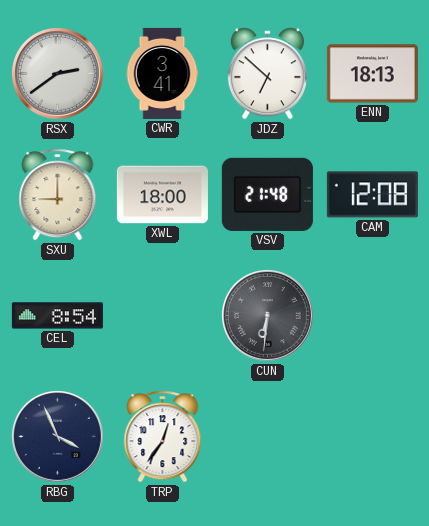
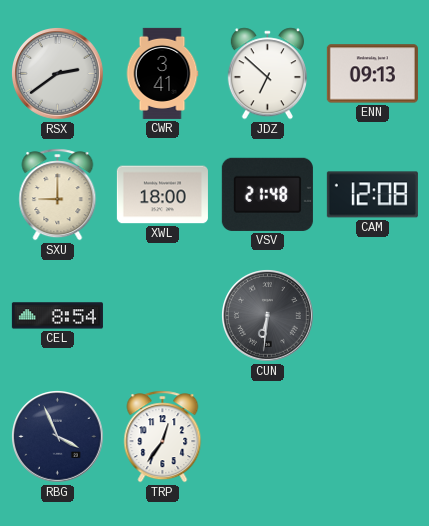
ENN: 18:13 -> 09:13
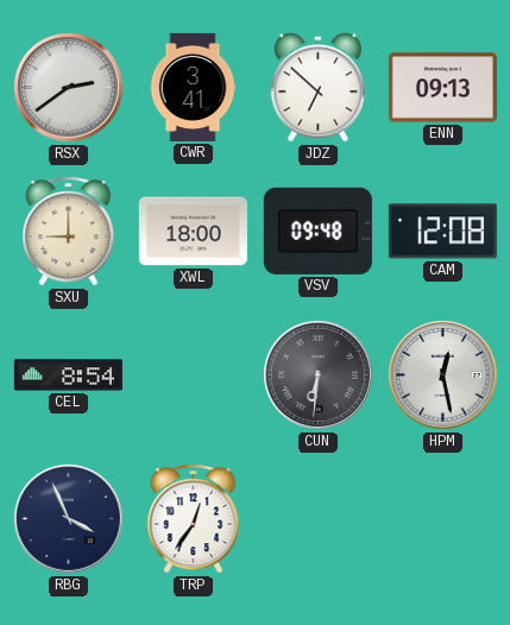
VSV: 21:48 -> 09:48
HPM: none -> 12:28
